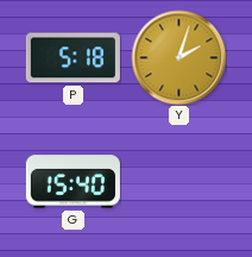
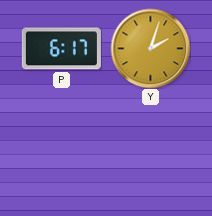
P: 5:18 -> 6:17
G: 15:40 -> none
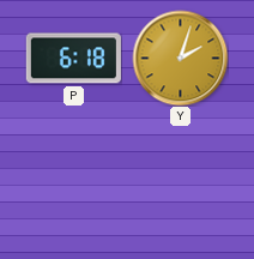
P: 6:17 -> 6:18
